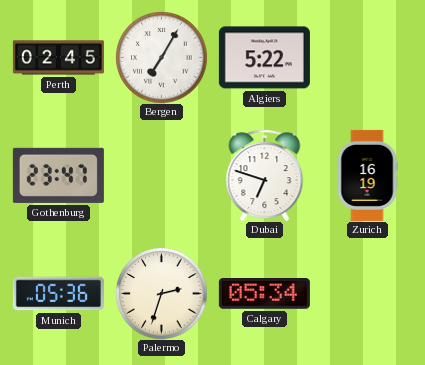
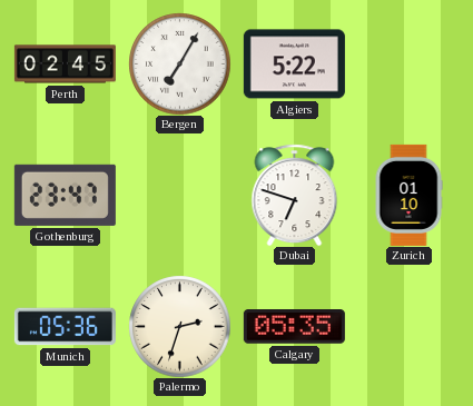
Zurich: 16:19 -> 01:10
Calgary: 05:34 -> 05:35
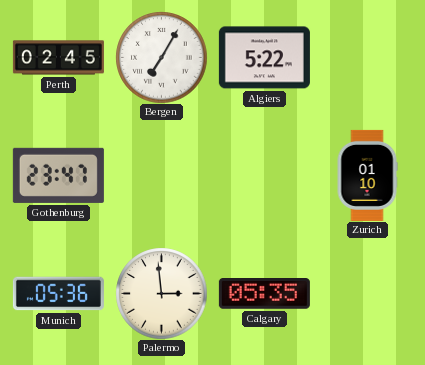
Dubai: 6:48 -> none
Palermo: 2:33 -> 2:59
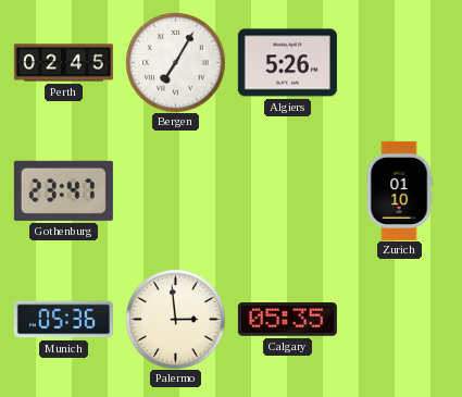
Algiers: 5:22 -> 5:26
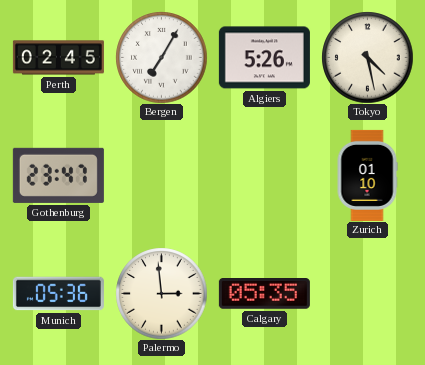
Tokyo: none -> 4:28
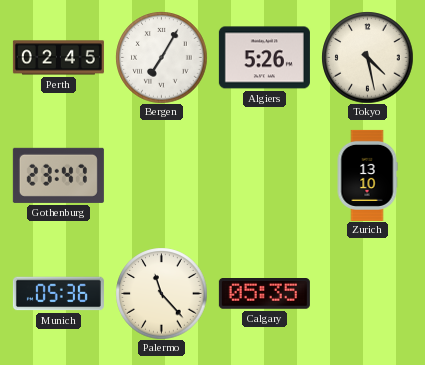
Zurich: 01:10 -> 13:10
Palermo: 2:59 -> 11:23
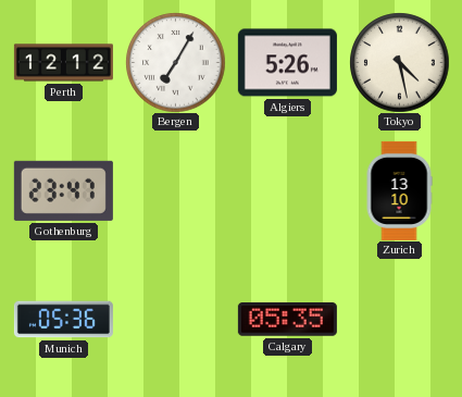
Perth: 02:45 -> 12:12
Palermo: 11:23 -> none
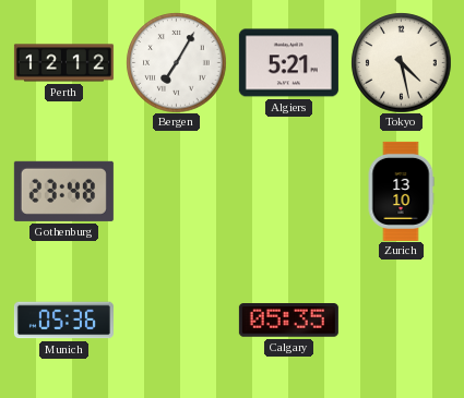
Algiers: 5:26 -> 5:21
Gothenburg: 23:47 -> 23:48
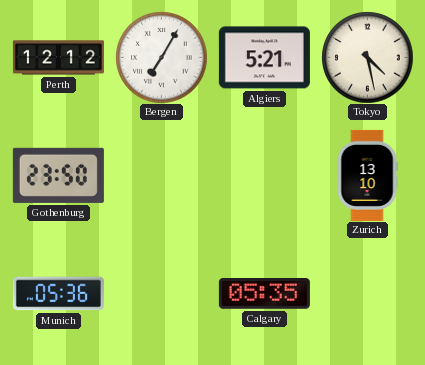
Gothenburg: 23:48 -> 23:50
